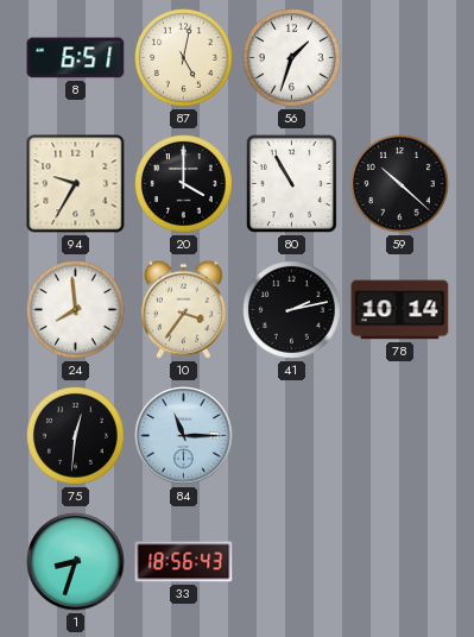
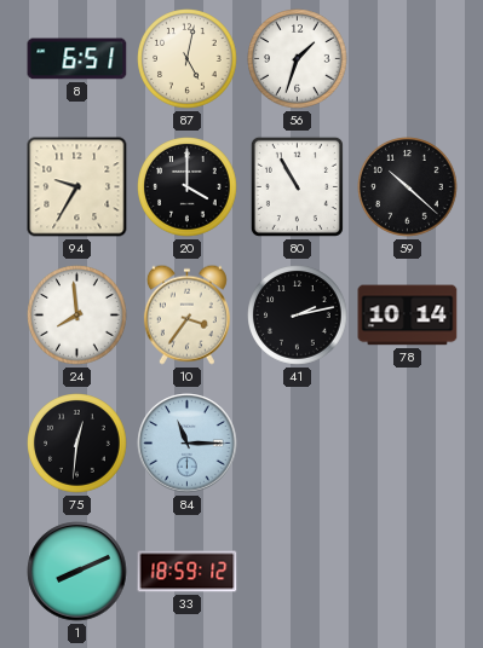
1: 8:33 -> 8:11
33: 18:56 -> 18:59
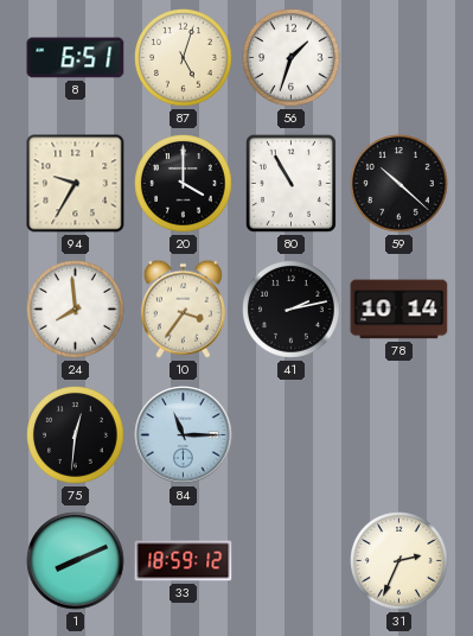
87: 5:02 -> 5:03
31: none -> 2:34
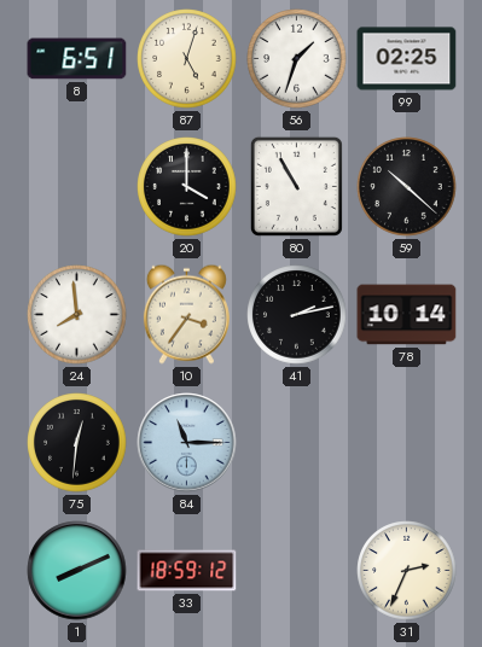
99: none -> 02:25
94: 9:35 -> none
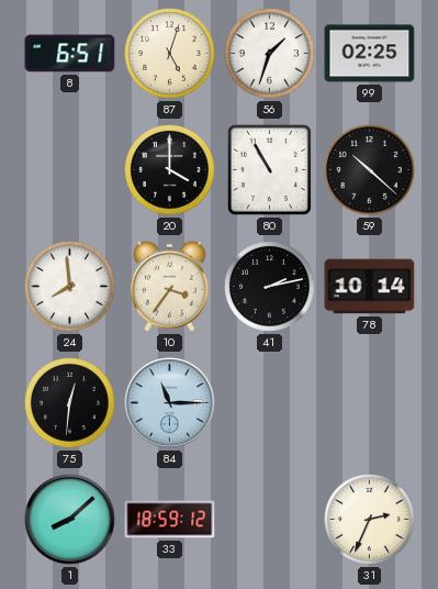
1: 8:11 -> 8:08
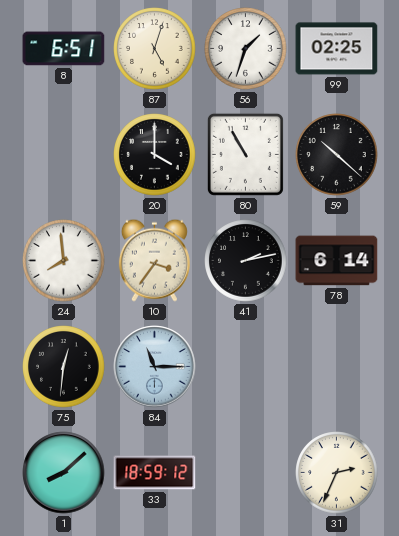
78: 10:14 -> 6:14
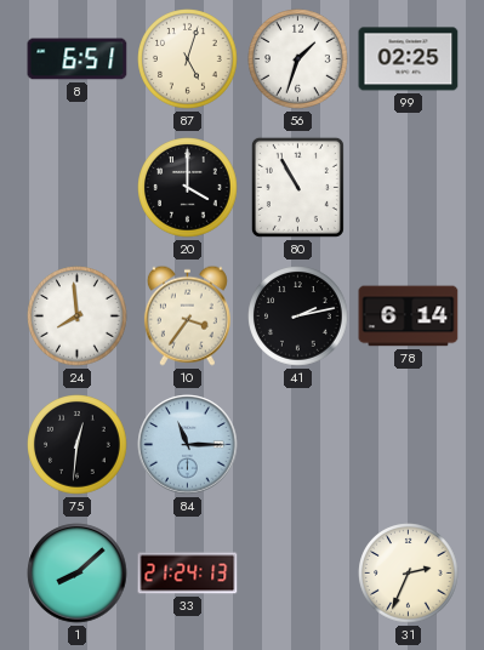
59: 10:22 -> none
33: 18:59 -> 21:24
